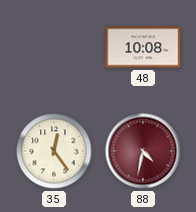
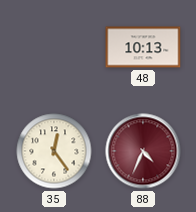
48: 10:08 -> 10:13
88: 4:32 -> 4:34
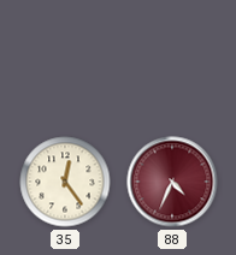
48: 10:13 -> none
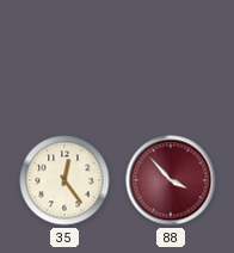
88: 4:34 -> 3:53
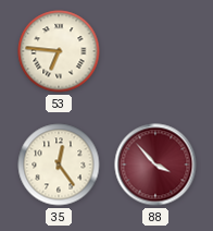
53: none -> 6:46
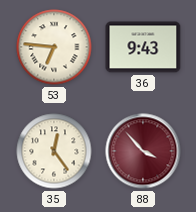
36: none -> 9:43
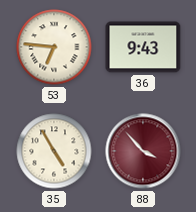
35: 12:24 -> 4:55
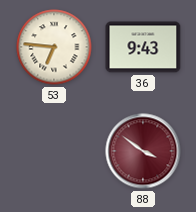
35: 4:55 -> none
88: 3:53 -> 3:51
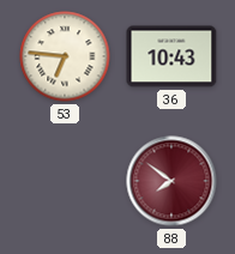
36: 9:43 -> 10:43
88: 3:51 -> 7:51
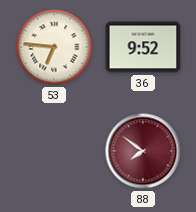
36: 10:43 -> 9:52
